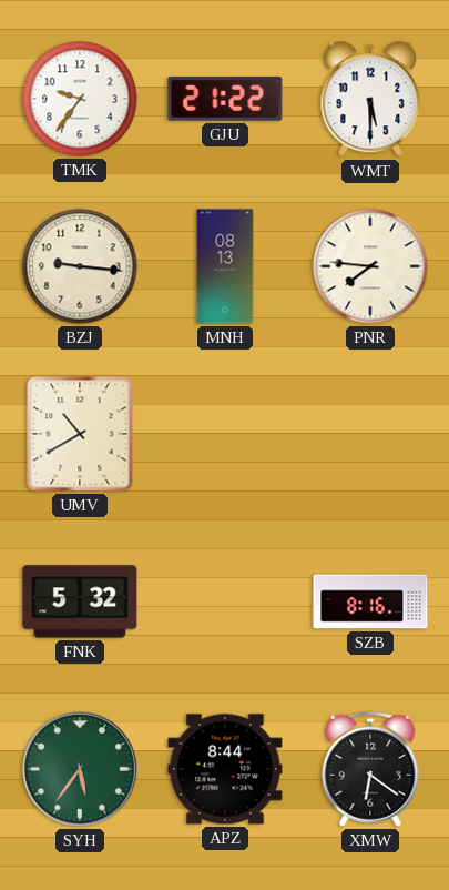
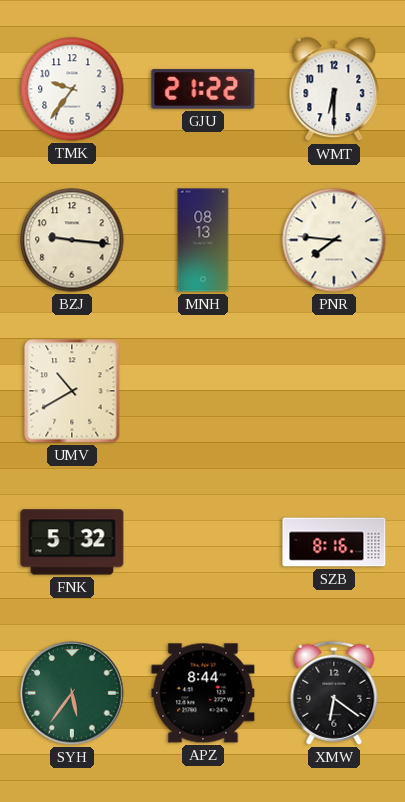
WMT: 5:30 -> 6:30
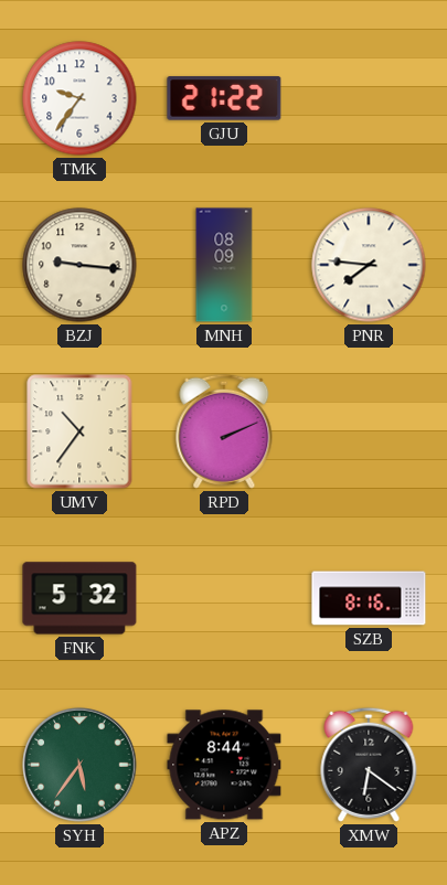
WMT: 6:30 -> none
MNH: 08:13 -> 08:09
UMV: 10:40 -> 10:36
RPD: none -> 2:11
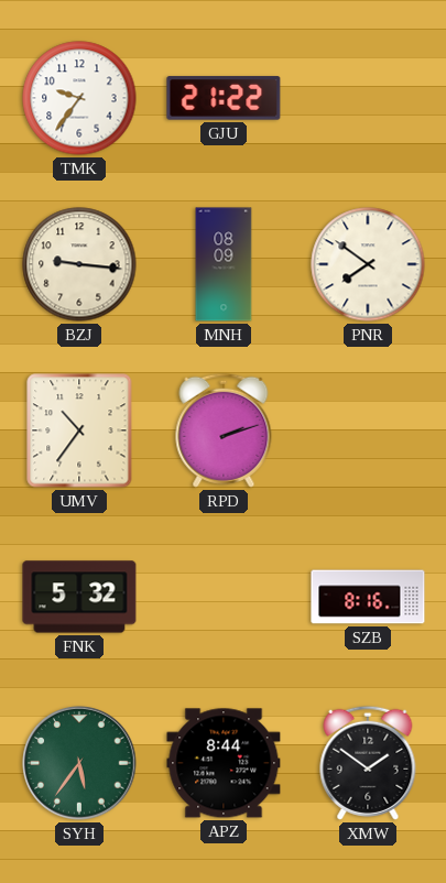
PNR: 7:46 -> 7:51
RPD: 2:11 -> 2:12
XMW: 6:21 -> 1:51
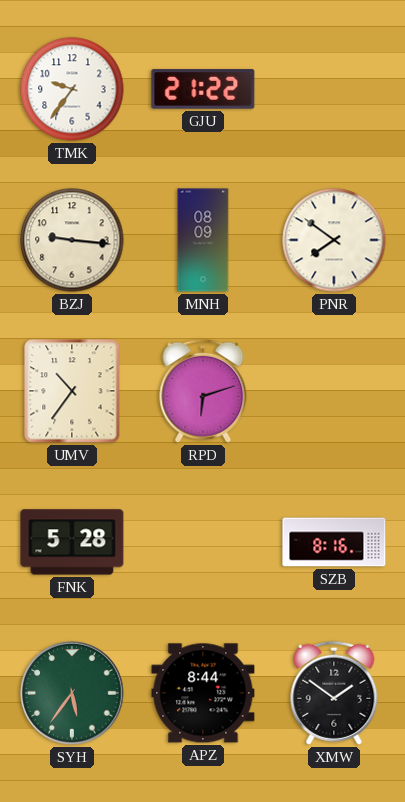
RPD: 2:12 -> 6:12
FNK: 5:32 -> 5:28
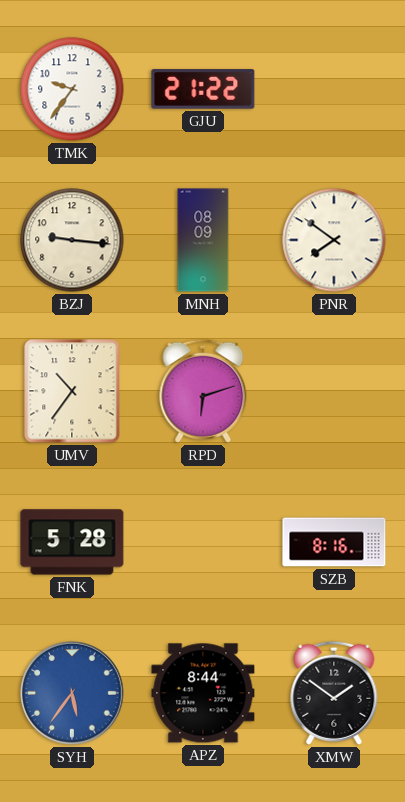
SYH dial: green -> blue
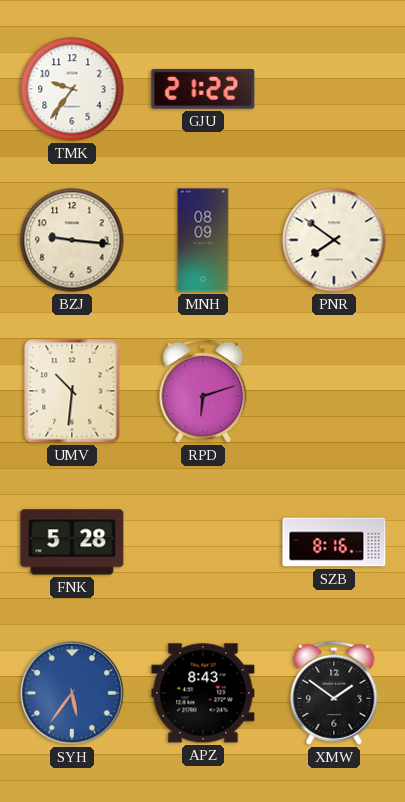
UMV: 10:36 -> 10:31
APZ: 8:44 -> 8:43
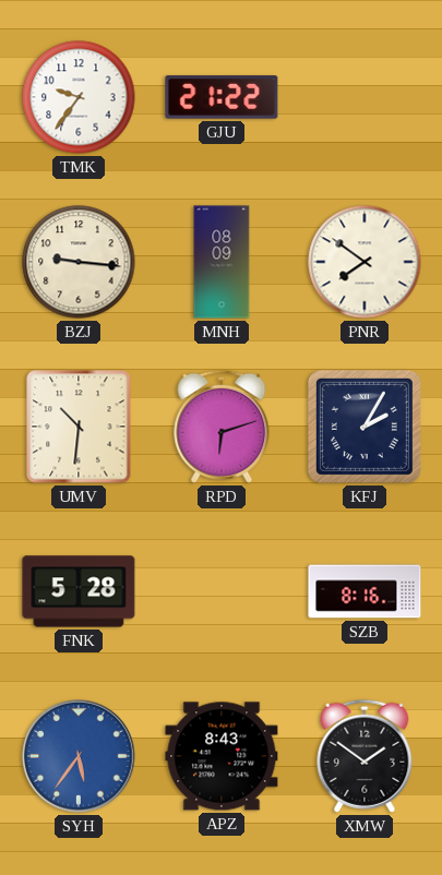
KFJ: none -> 2:05
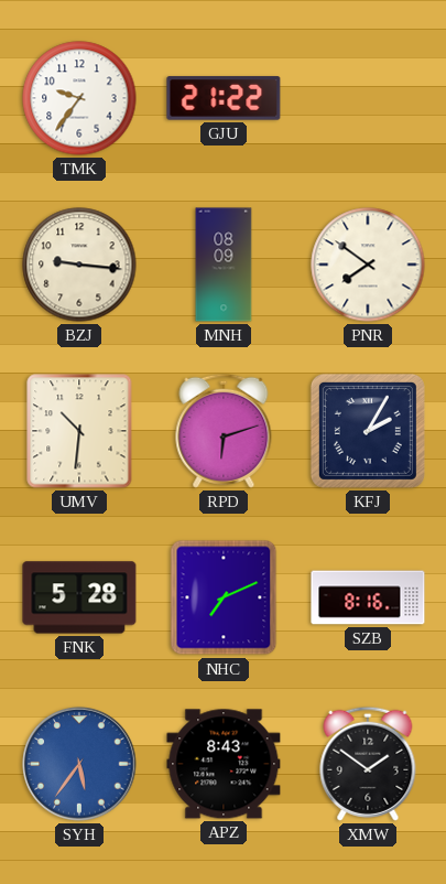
NHC: none -> 7:11
